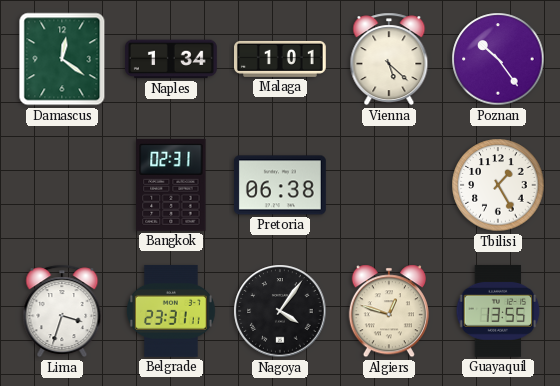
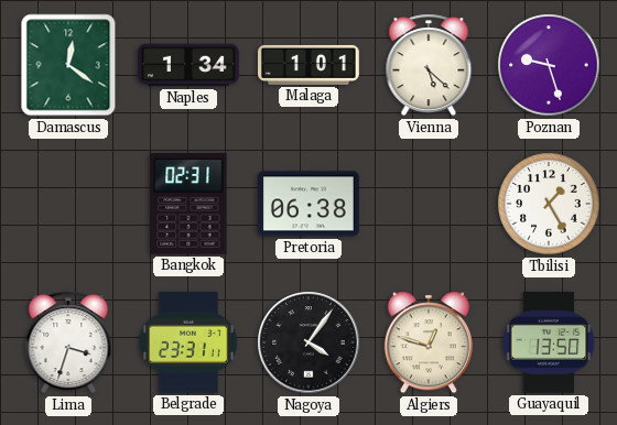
Poznan: 10:24 -> 9:27
Guayaquil: 13:55 -> 13:50
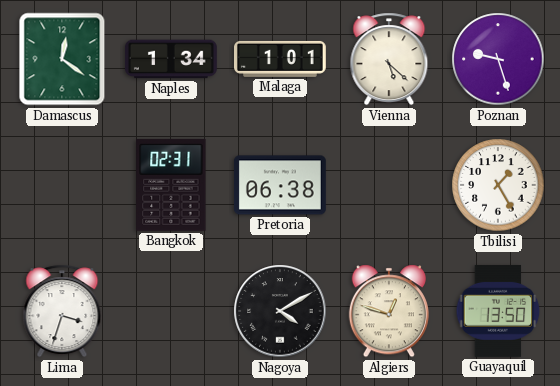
Belgrade: 23:31 -> none
Nagoya: 4:06 -> 4:10
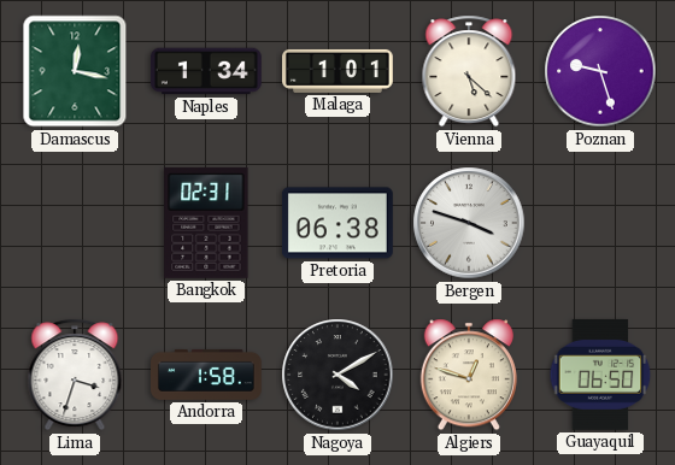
Damascus: 12:21 -> 12:17
Bergen: none -> 3:48
Tbilisi: 1:25 -> none
Andorra: none -> 1:58
Guayaquil: 13:50 -> 06:50
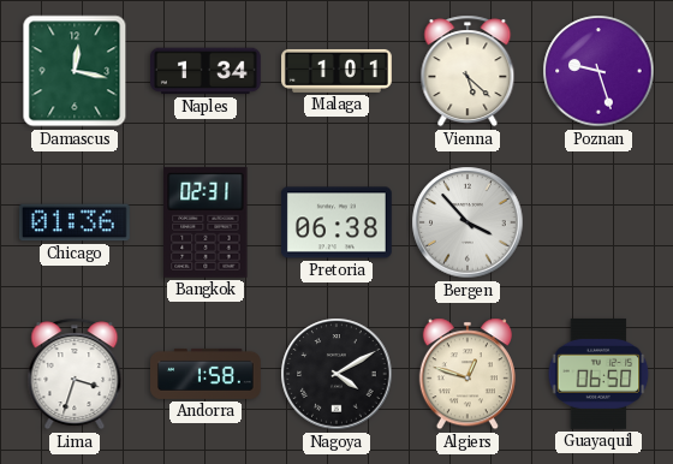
Chicago: none -> 01:36
Bergen: 3:48 -> 3:53
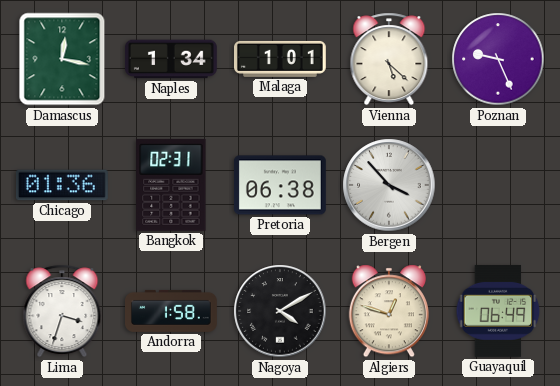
Poznan: 9:27 -> 9:26
Guayaquil: 06:50 -> 06:49
